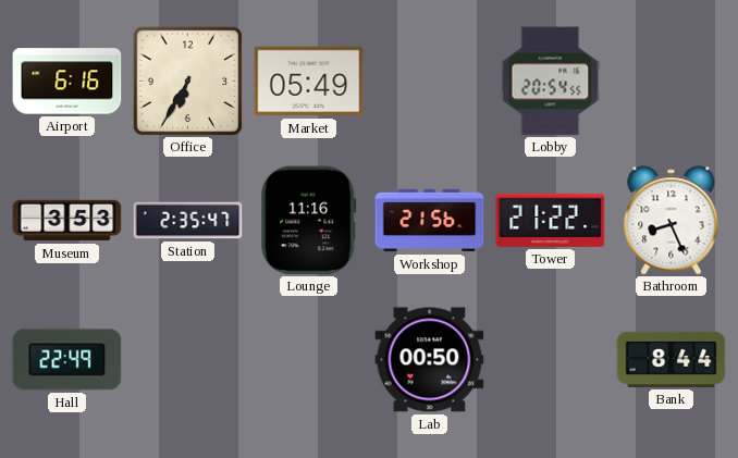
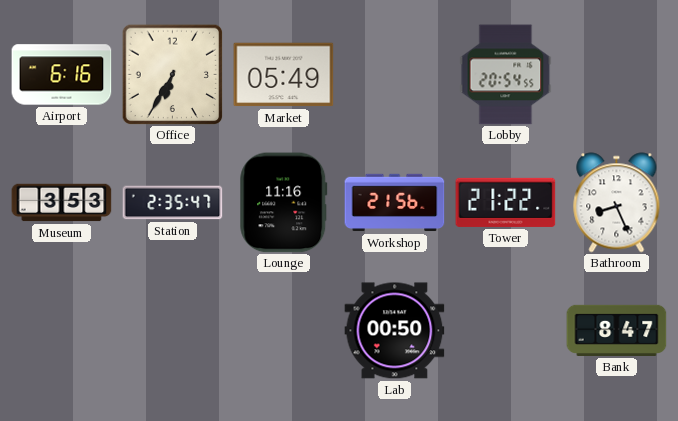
Hall: 22:49 -> none
Bank: 8:44 -> 8:47
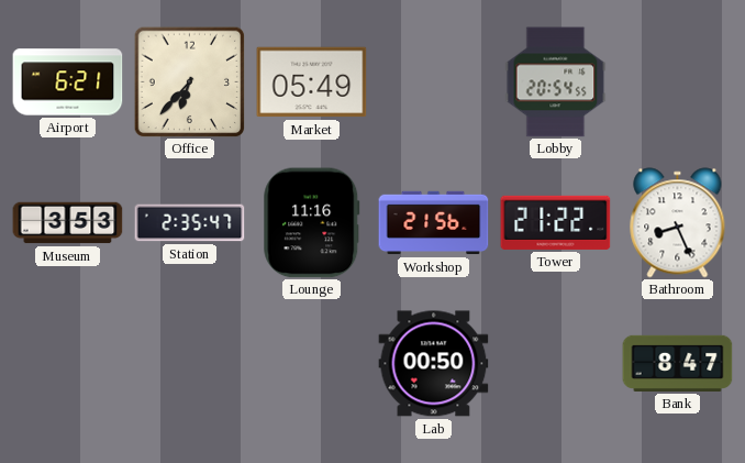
Airport: 6:16 -> 6:21
Office: 6:35 -> 6:37
